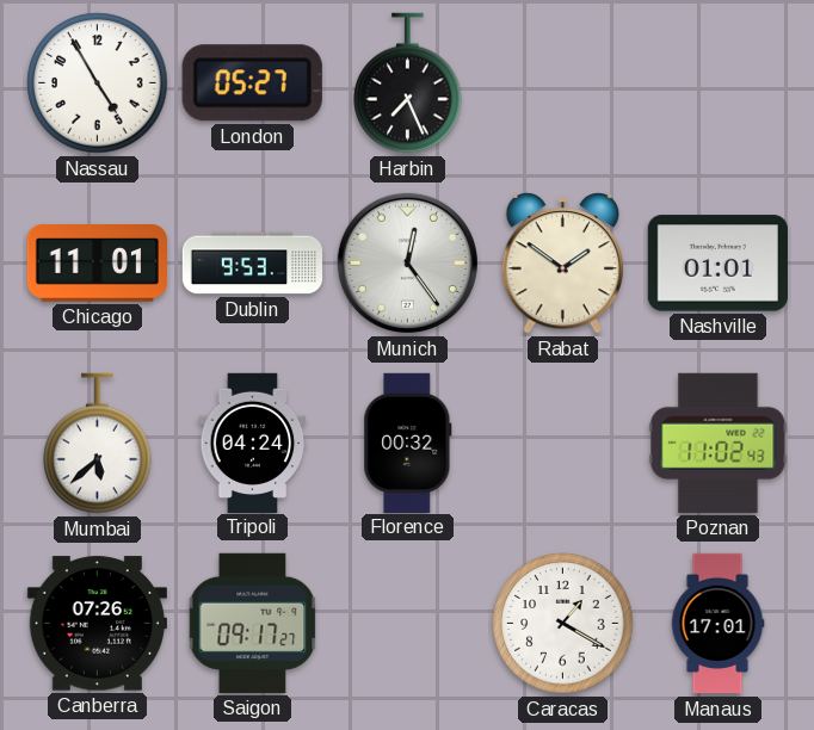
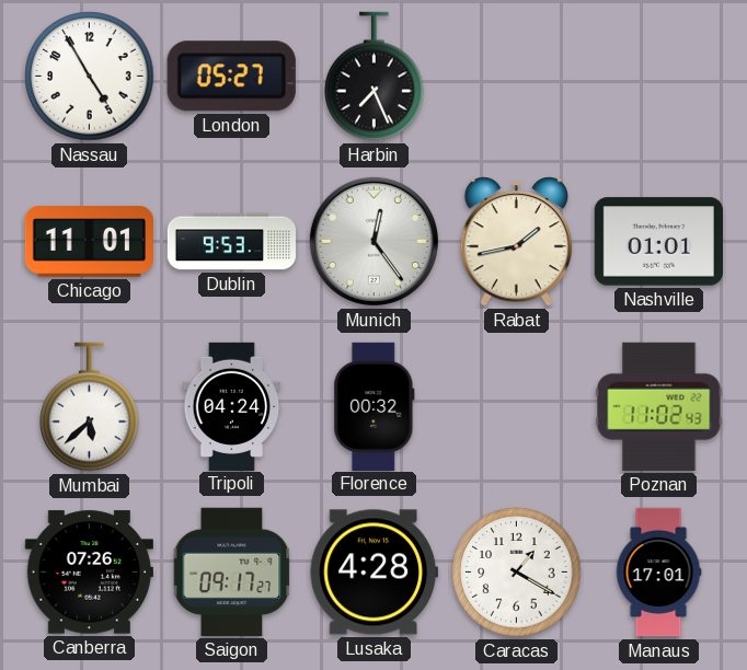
Rabat: 1:51 -> 1:43
Lusaka: none -> 4:28
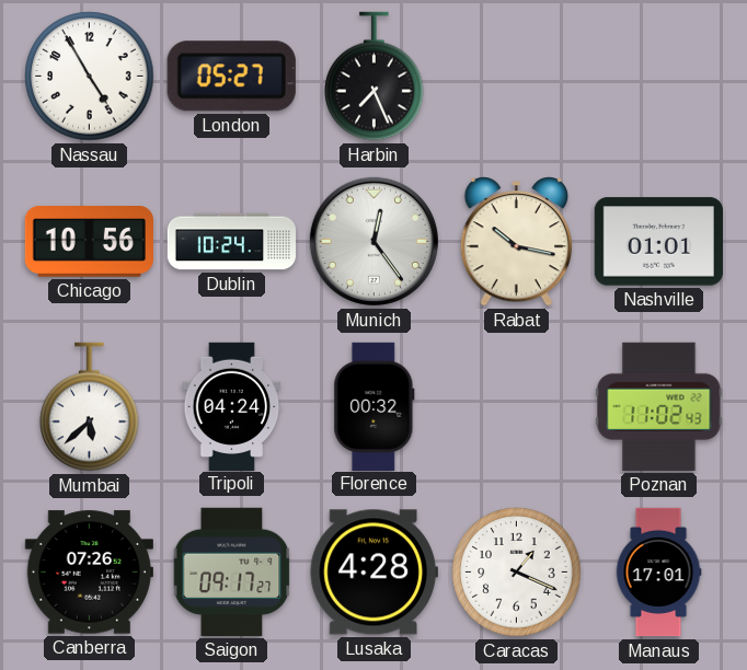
Chicago: 11:01 -> 10:56
Dublin: 9:53 -> 10:24
Rabat: 1:43 -> 10:17
Caracas: 1:20 -> 1:19
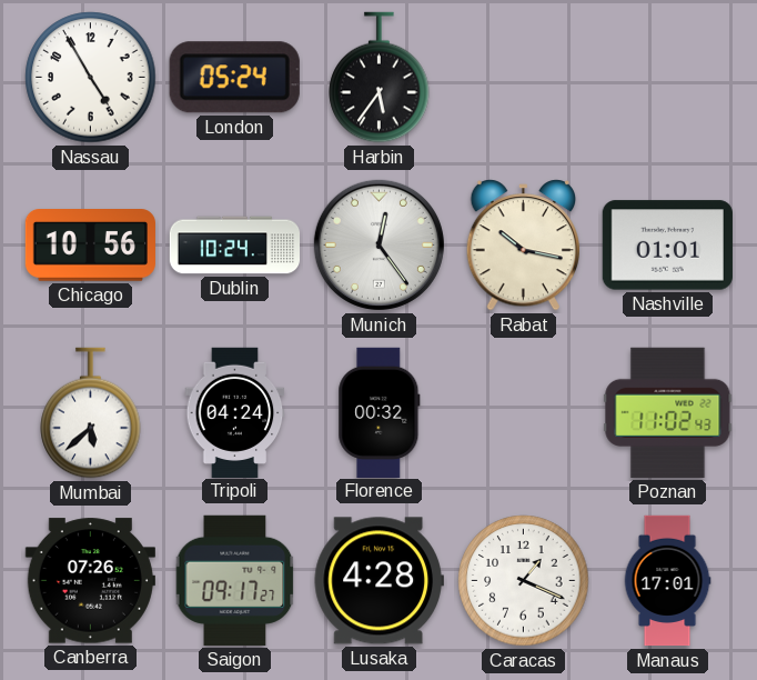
London: 05:27 -> 05:24
Harbin: 7:26 -> 5:36
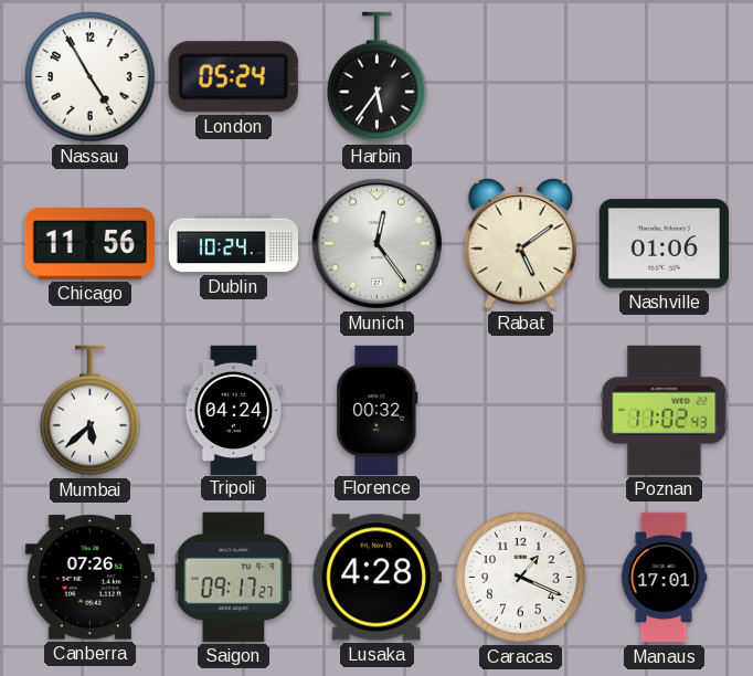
Chicago: 10:56 -> 11:56
Rabat: 10:17 -> 5:09
Nashville: 01:01 -> 01:06
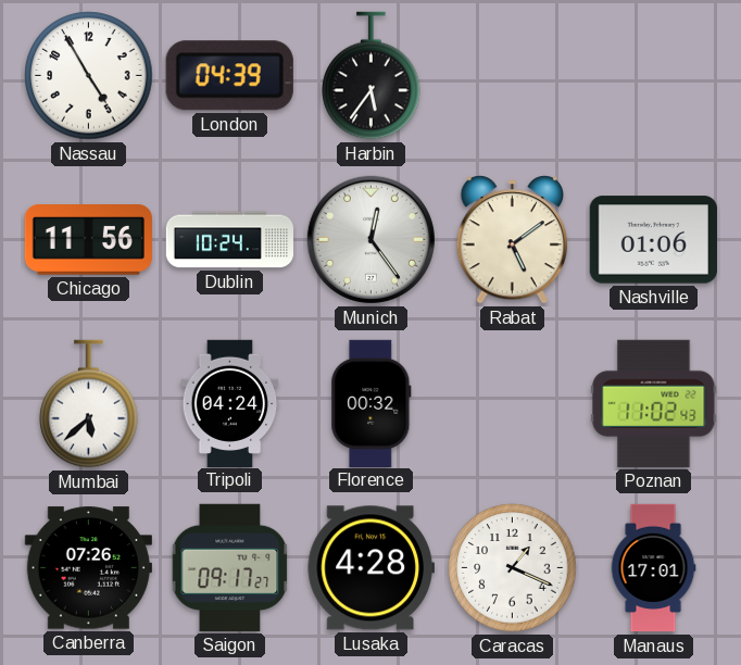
London: 05:24 -> 04:39
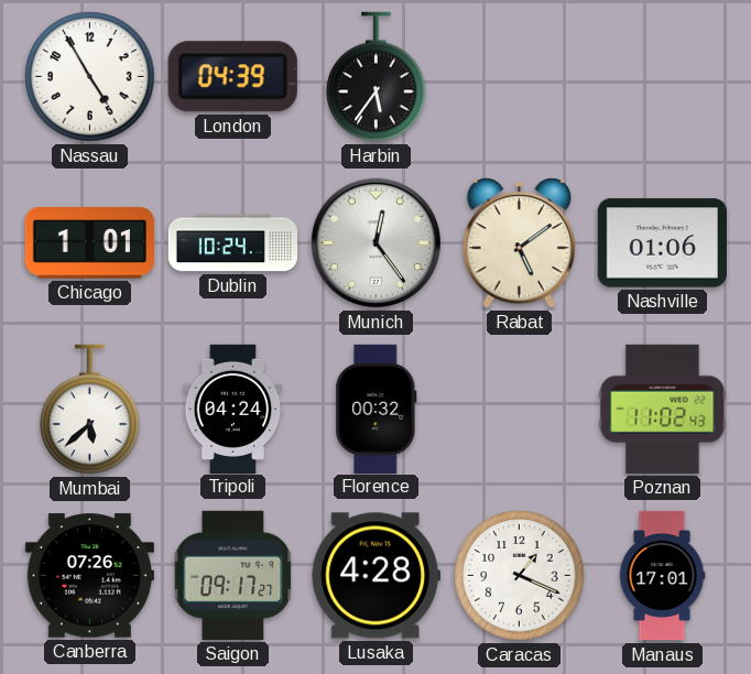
Chicago: 11:56 -> 1:01
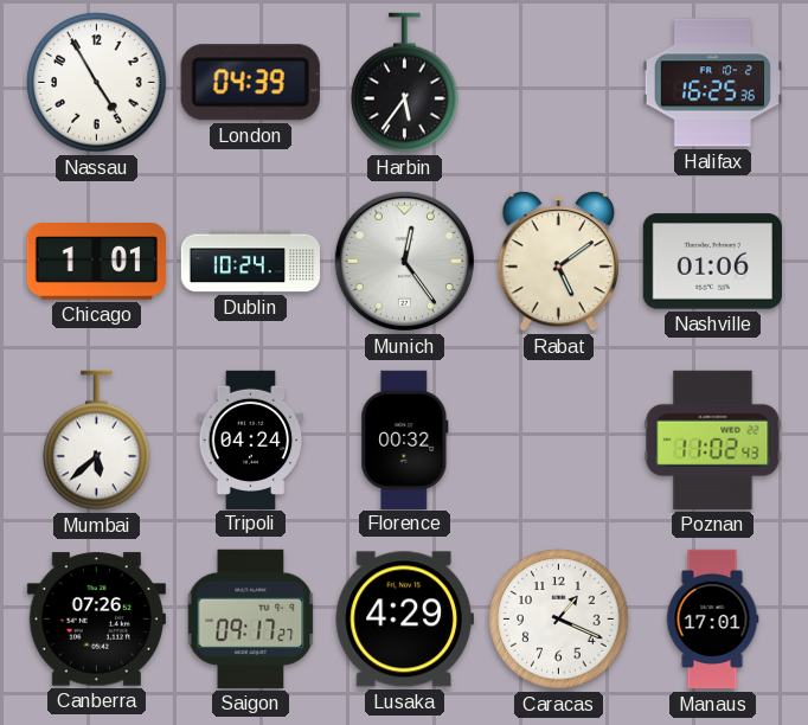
Halifax: none -> 16:25
Lusaka: 4:28 -> 4:29
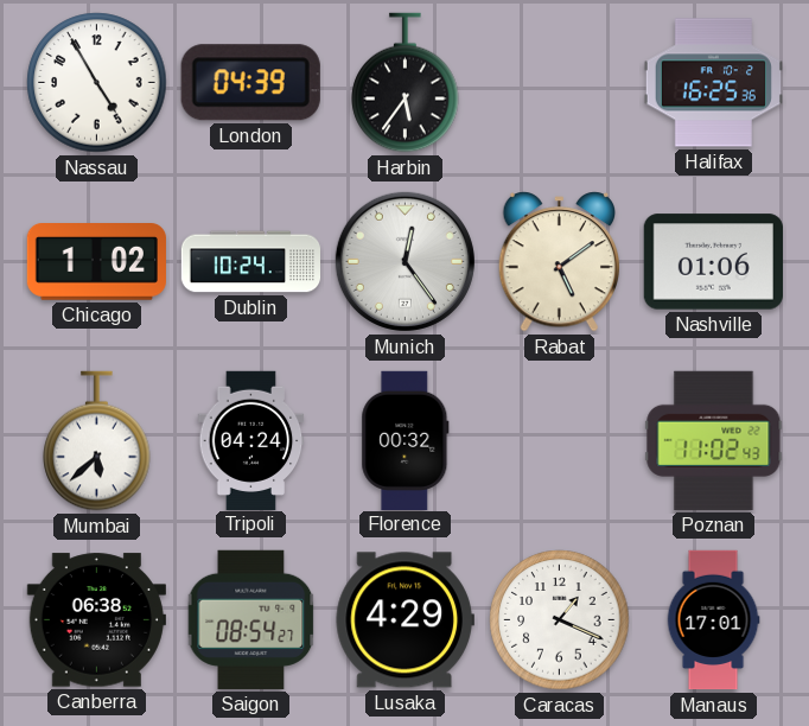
Chicago: 1:01 -> 1:02
Canberra: 07:26 -> 06:38
Saigon: 09:17 -> 08:54
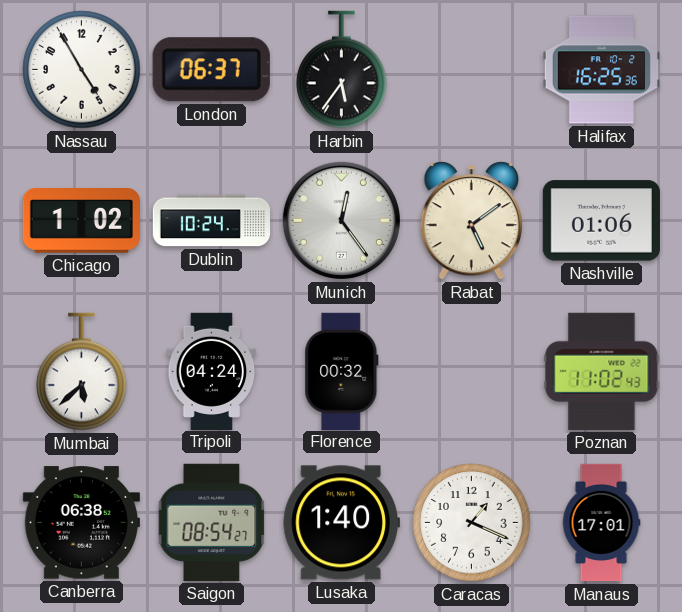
London: 04:39 -> 06:37
Lusaka: 4:29 -> 1:40
